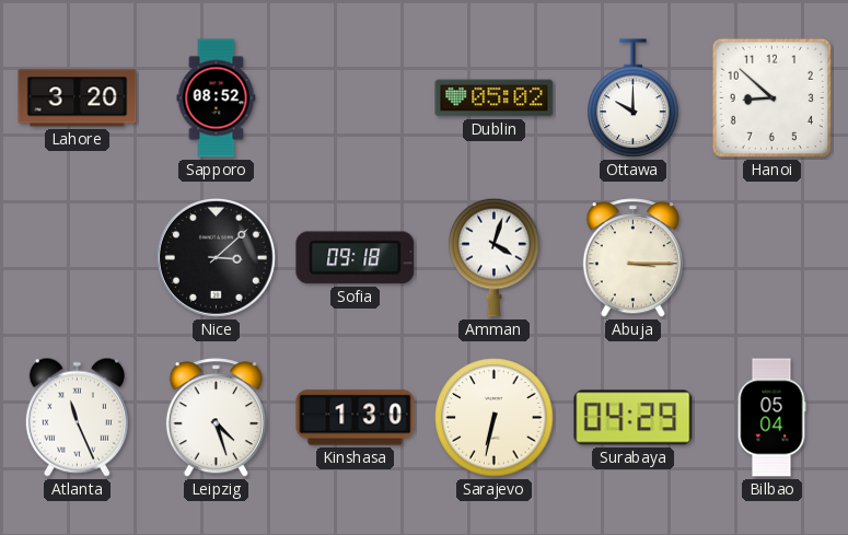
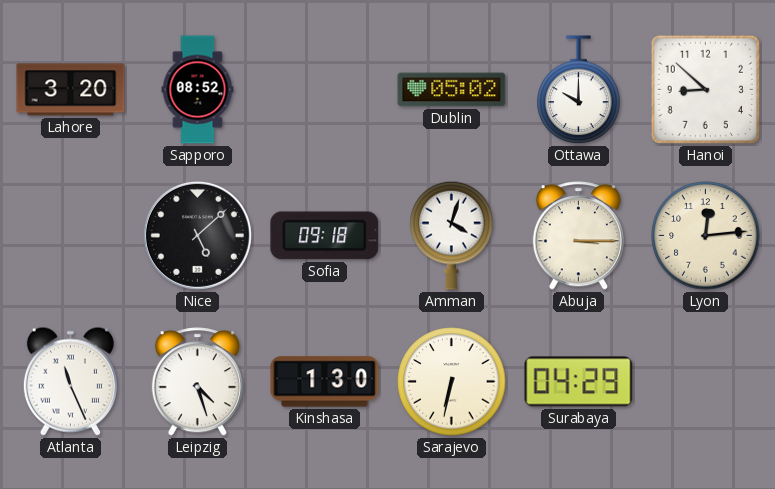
Nice: 3:08 -> 5:08
Lyon: none -> 12:14
Bilbao: 05:04 -> none
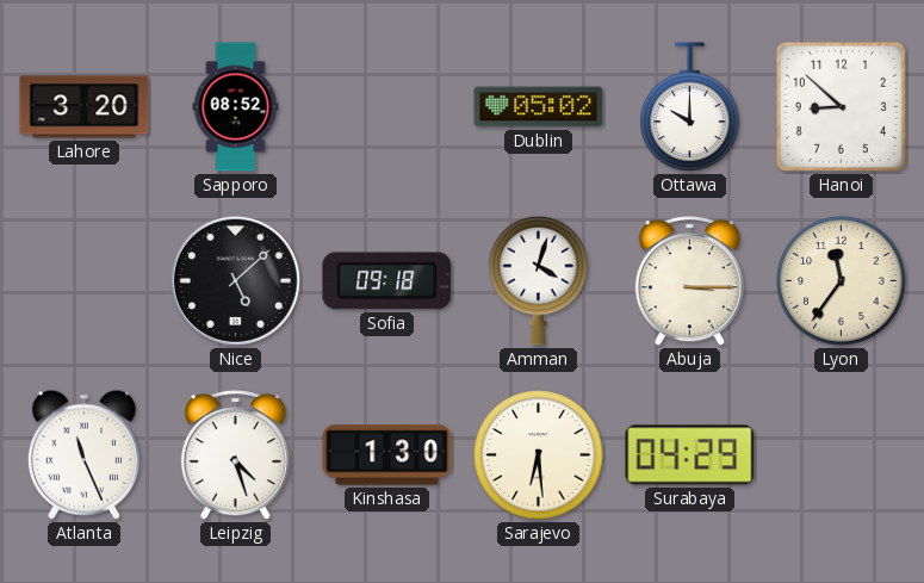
Lyon: 12:14 -> 11:36
Sarajevo: 6:32 -> 6:29
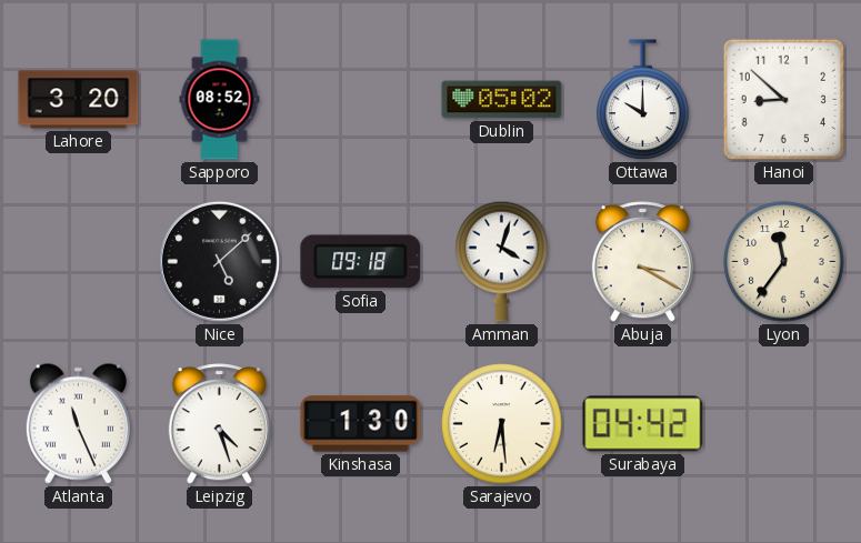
Abuja: 3:15 -> 3:20
Surabaya: 04:29 -> 04:42
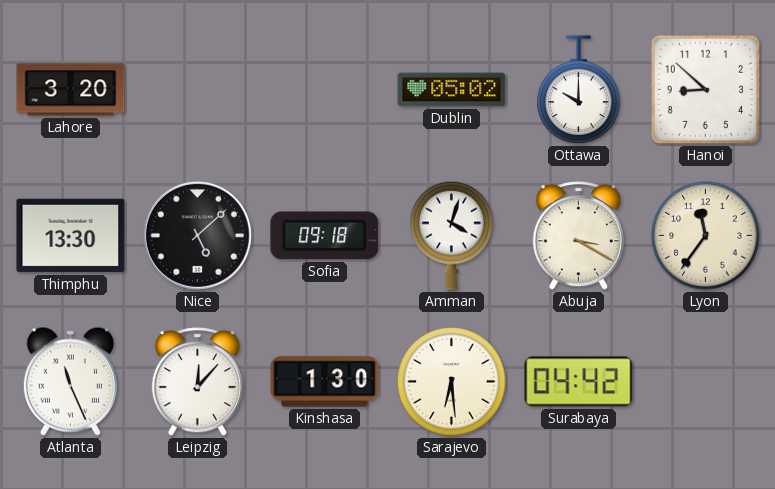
Sapporo: 08:52 -> none
Thimphu: none -> 13:30
Leipzig: 4:27 -> 12:07
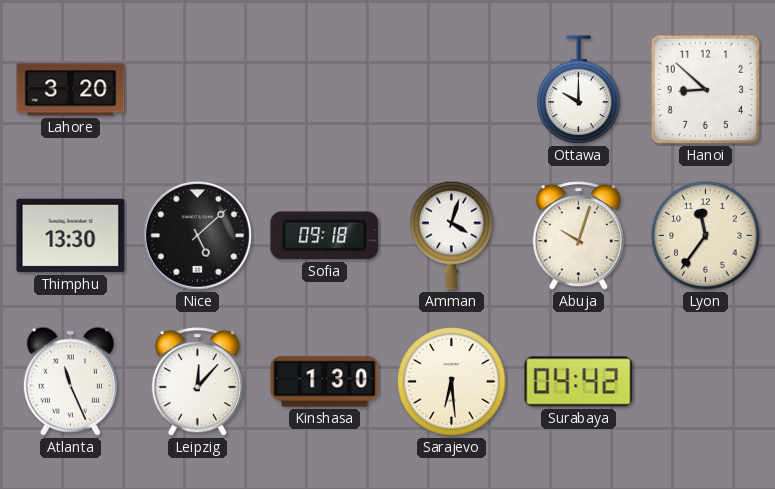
Dublin: 05:02 -> none
Abuja: 3:20 -> 10:03
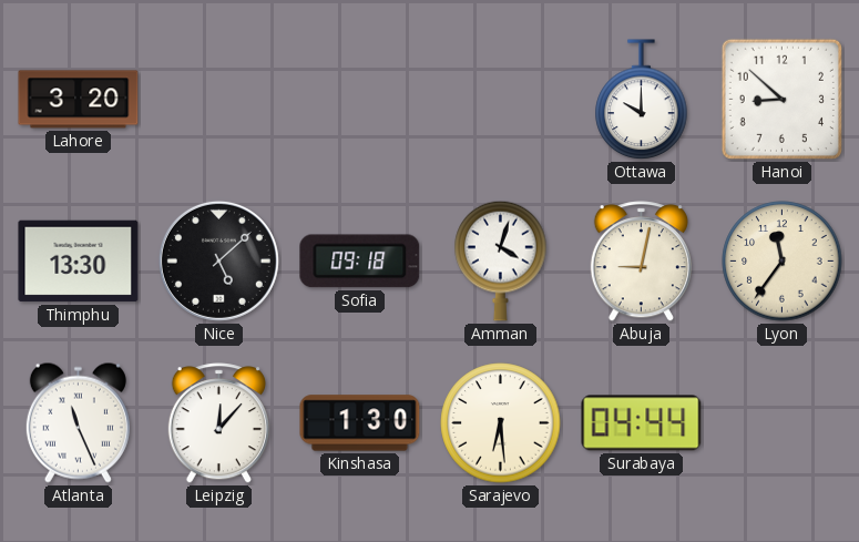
Abuja: 10:03 -> 9:02
Surabaya: 04:42 -> 04:44
